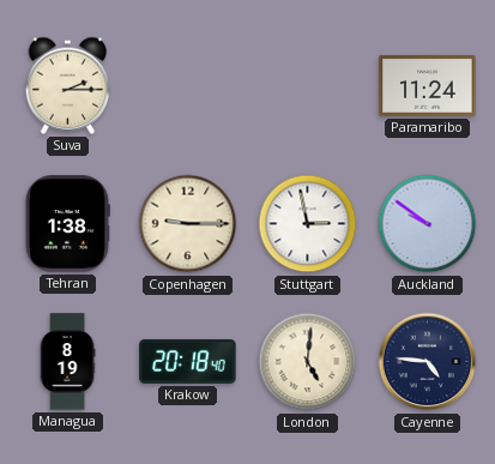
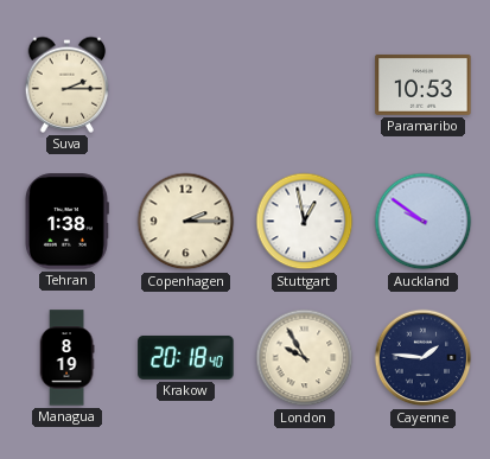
Paramaribo: 11:24 -> 10:53
Copenhagen: 9:15 -> 2:15
Stuttgart: 2:58 -> 12:58
London: 5:01 -> 9:55
Cayenne: 4:46 -> 1:46
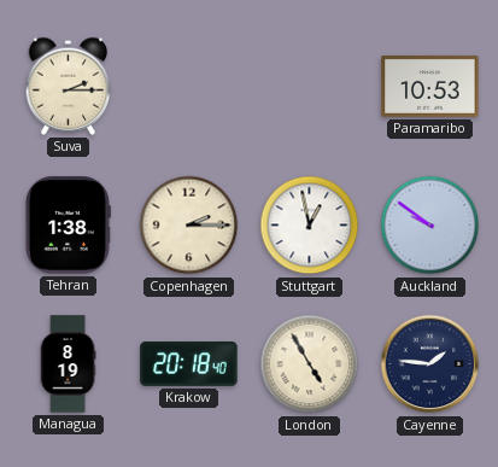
London: 9:55 -> 4:55
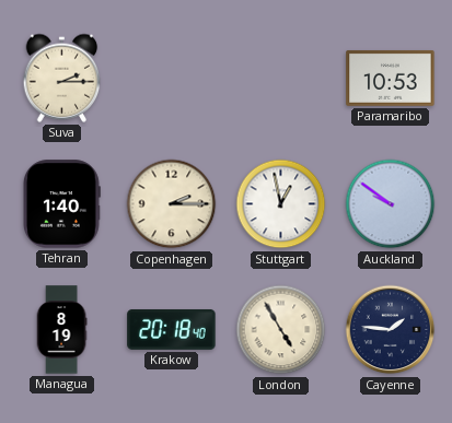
Tehran: 1:38 -> 1:40
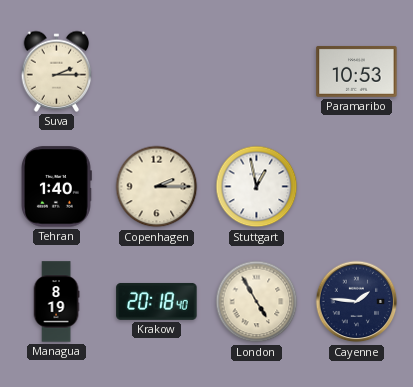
Auckland: 9:51 -> none
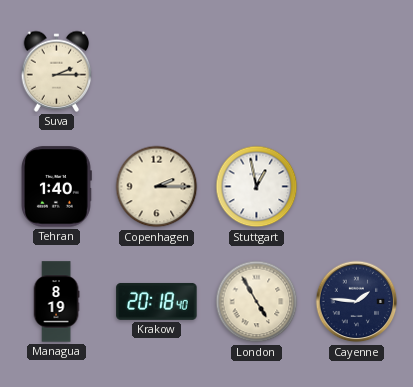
Paramaribo: 10:53 -> none
